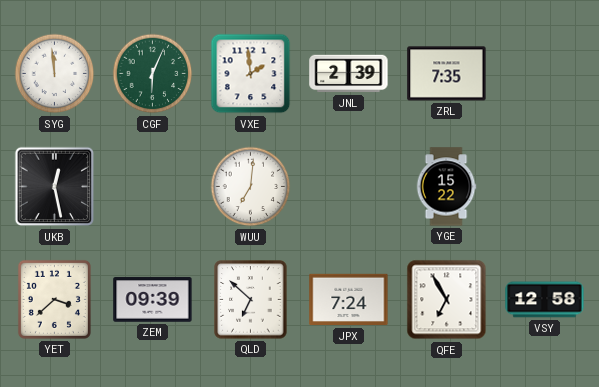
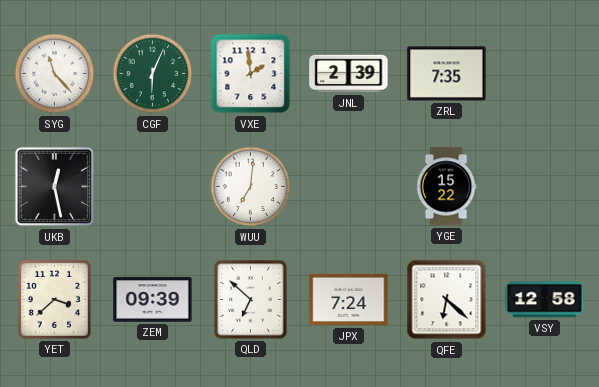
SYG: 11:59 -> 11:23
QFE: 6:55 -> 6:22
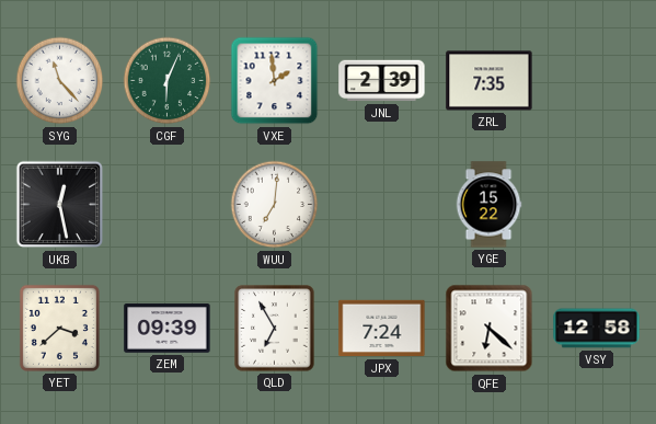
QLD: 6:52 -> 6:55
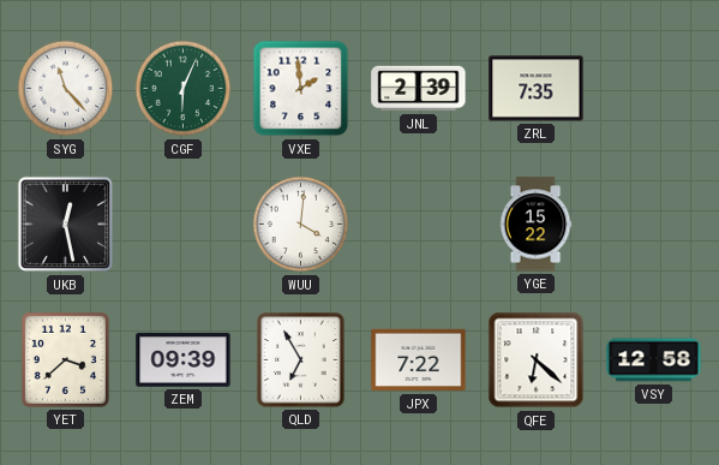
WUU: 7:01 -> 4:01
JPX: 7:24 -> 7:22
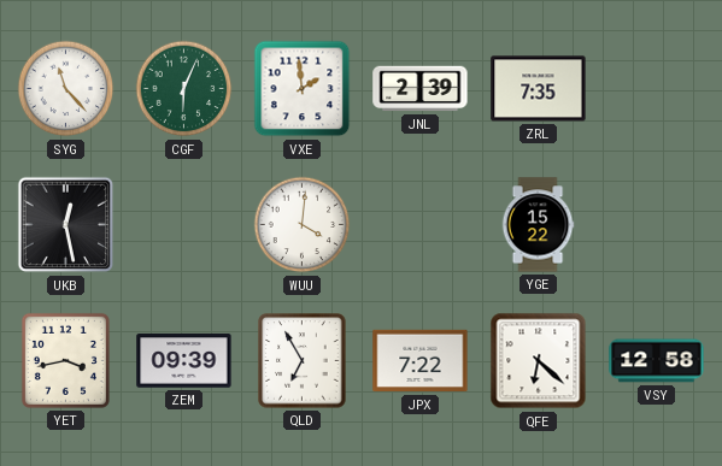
YET: 3:38 -> 3:43
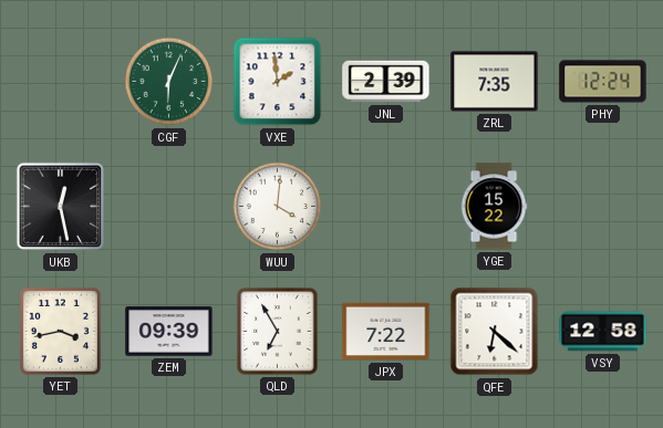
SYG: 11:23 -> none
PHY: none -> 12:24
